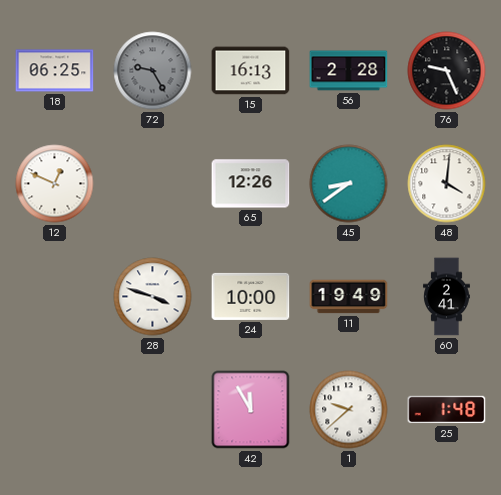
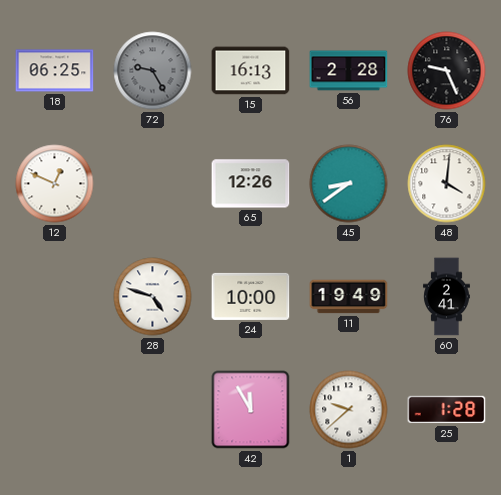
28: 3:48 -> 4:48
25: 1:48 -> 1:28
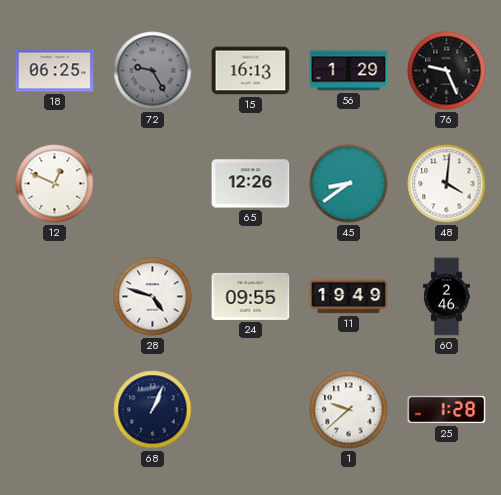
56: 2:28 -> 1:29
24: 10:00 -> 09:55
60: 2:41 -> 2:46
68: none -> 1:04
42: 11:55 -> none
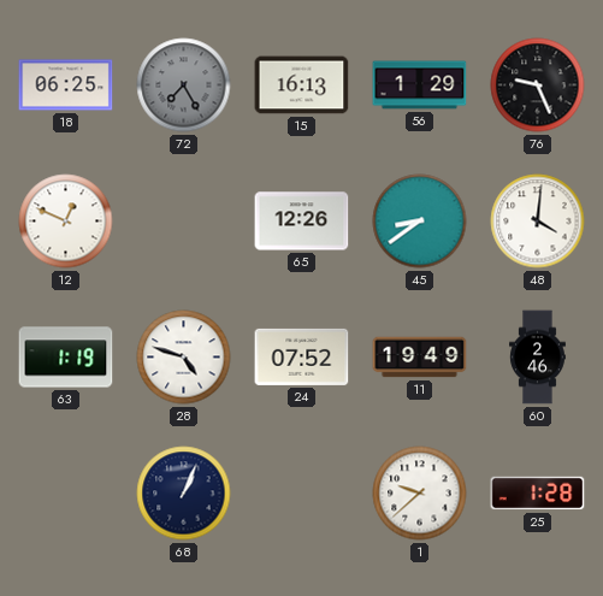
72: 9:25 -> 7:25
63: none -> 1:19
24: 09:55 -> 07:52
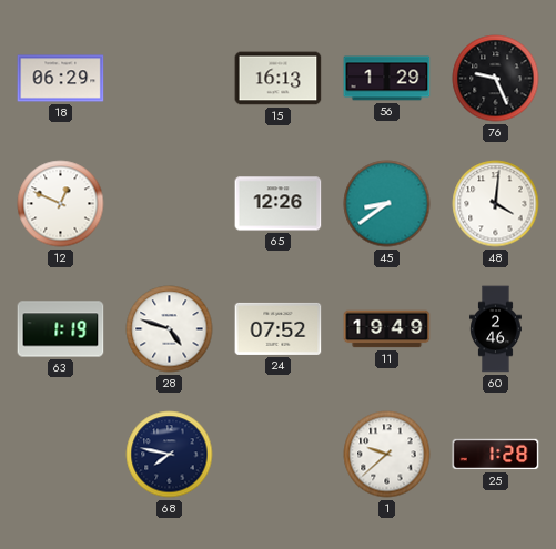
18: 06:25 -> 06:29
72: 7:25 -> none
68: 1:04 -> 7:47
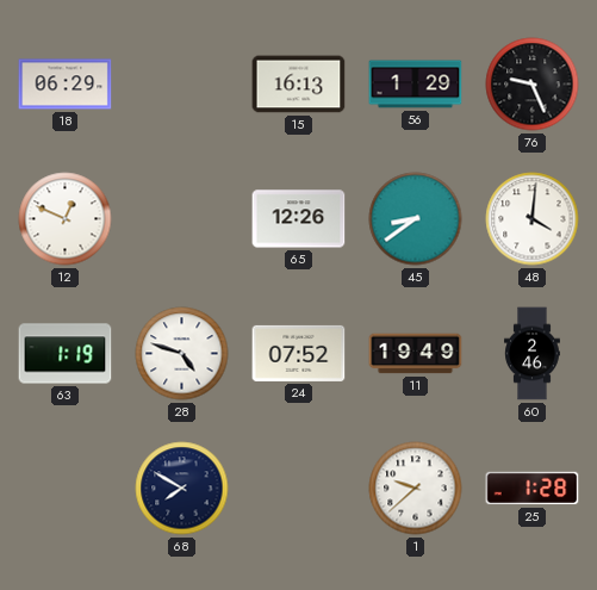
68: 7:47 -> 7:50
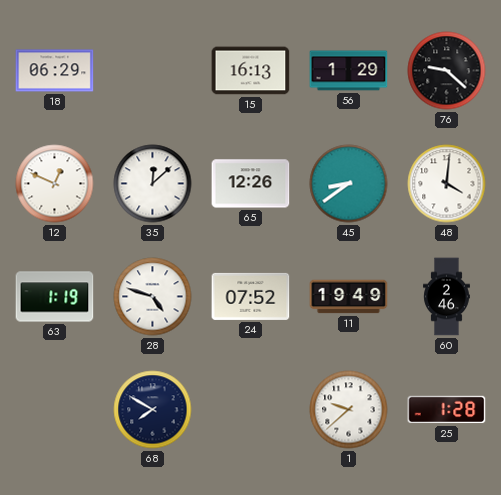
76: 9:26 -> 9:22
35: none -> 12:08
